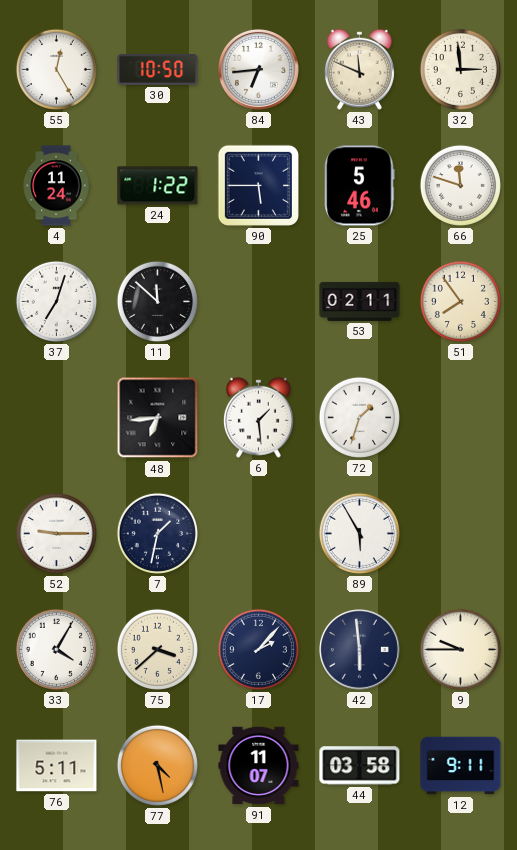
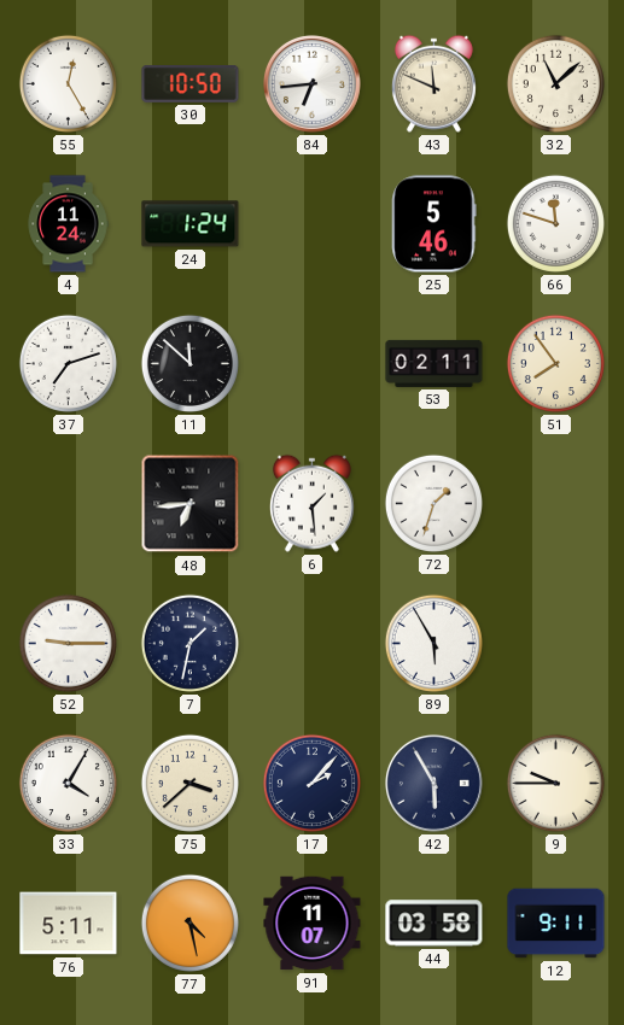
32: 2:59 -> 11:08
24: 1:22 -> 1:24
90: 5:45 -> none
37: 7:03 -> 7:12
42: 5:59 -> 5:55
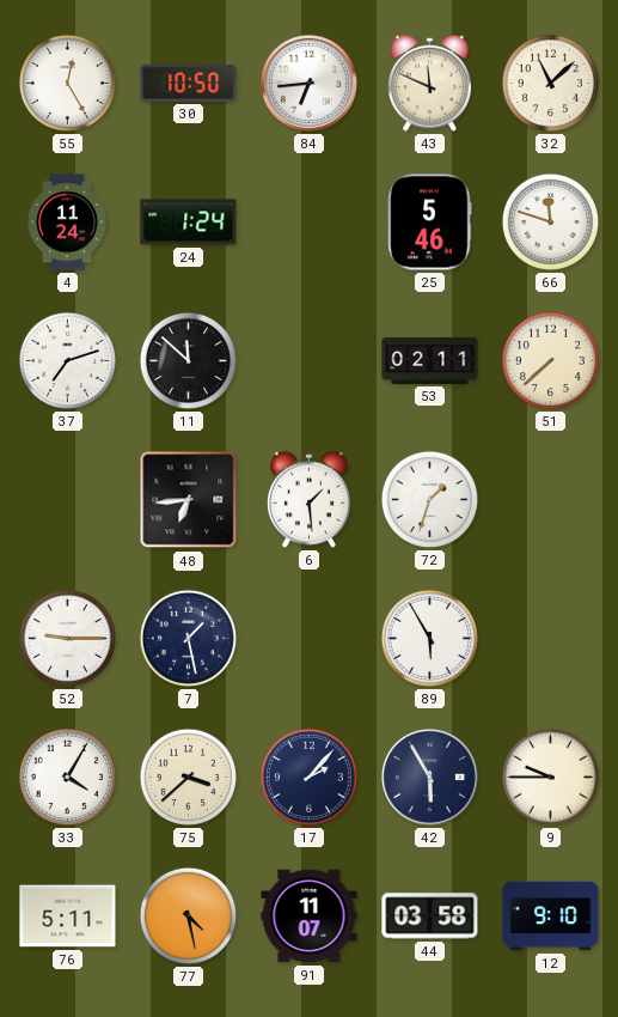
51: 7:54 -> 7:38
7: 1:32 -> 1:28
12: 9:11 -> 9:10
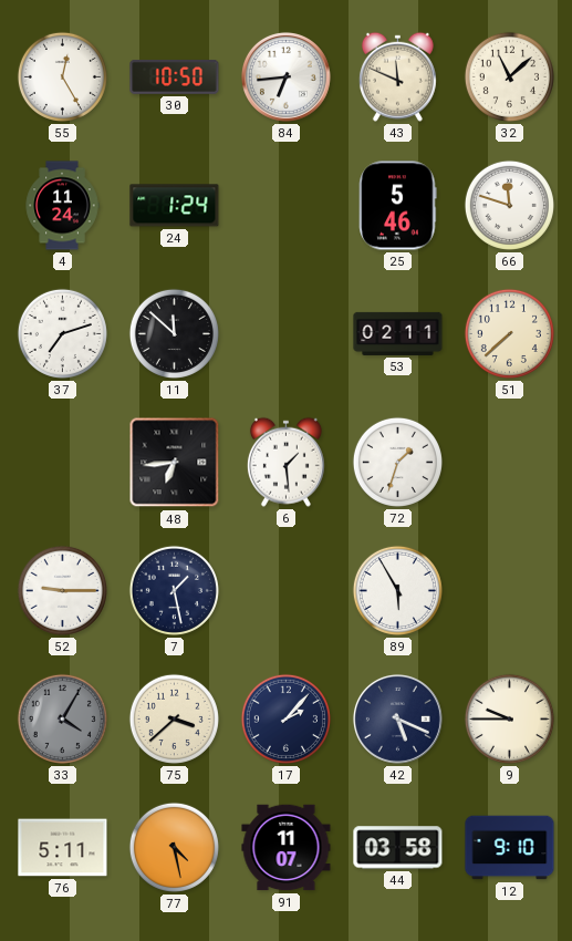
33 dial: white -> grey
42: 5:55 -> 5:19
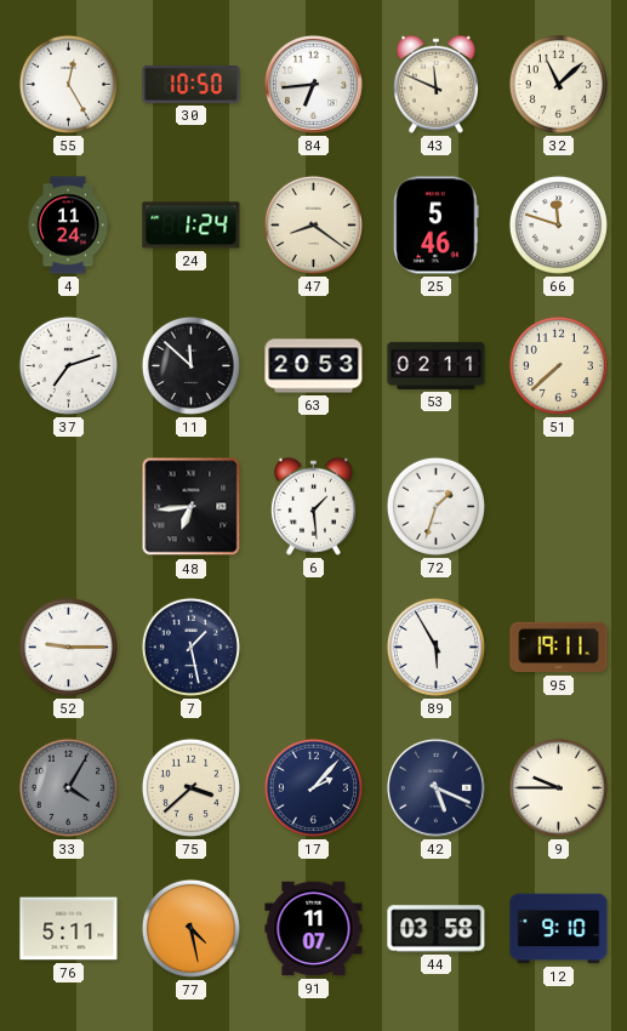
47: none -> 8:21
63: none -> 20:53
95: none -> 19:11
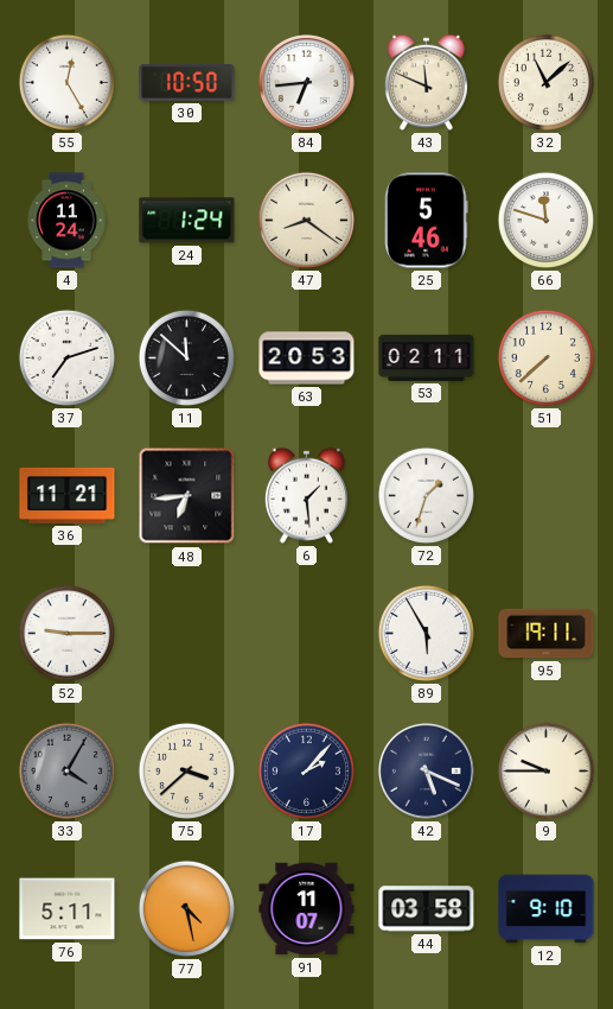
36: none -> 11:21
7: 1:28 -> none
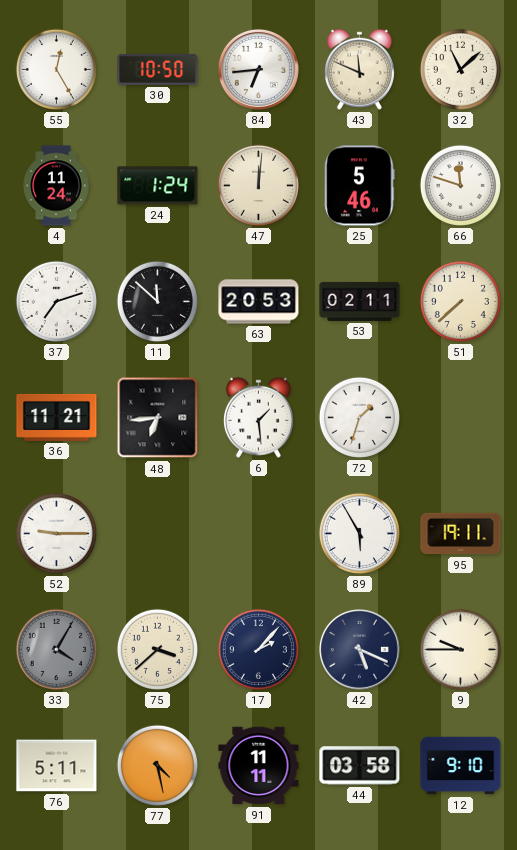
47: 8:21 -> 12:01
91: 11:07 -> 11:11
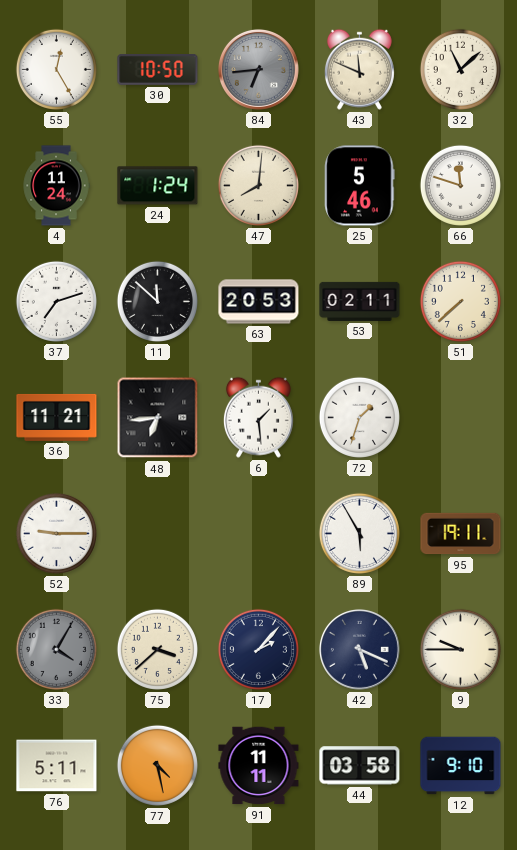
84 dial: white -> grey
47: 12:01 -> 8:01
